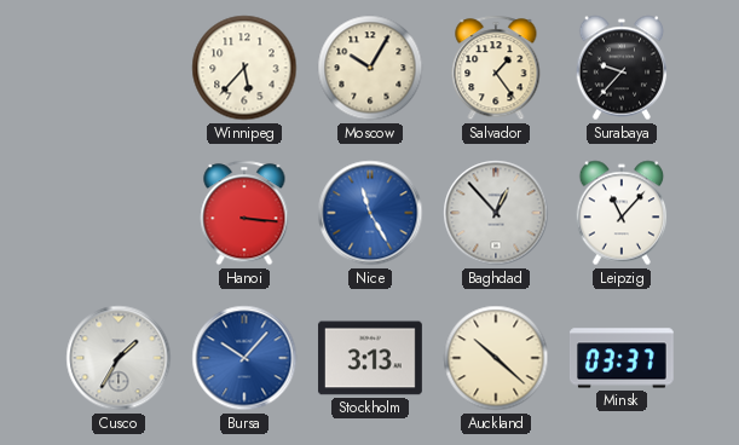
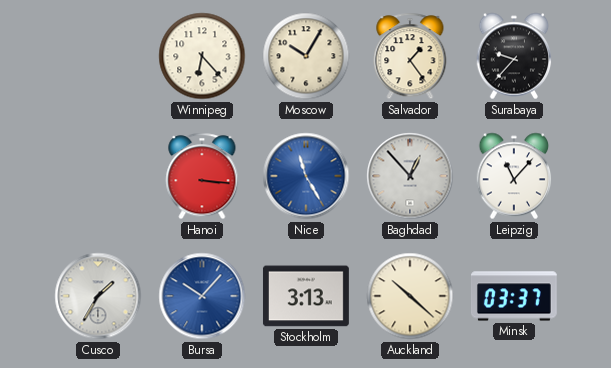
Winnipeg: 5:37 -> 6:23
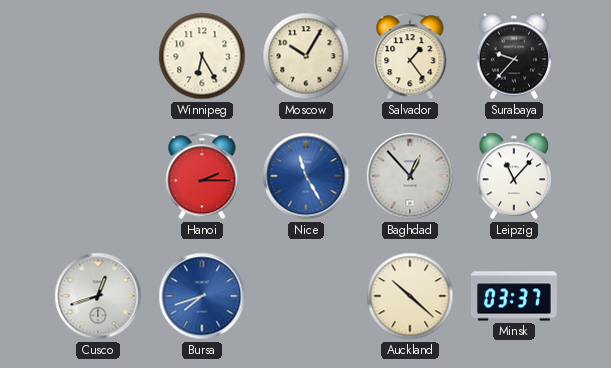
Winnipeg: 6:23 -> 6:25
Hanoi: 3:16 -> 2:15
Cusco: 1:35 -> 12:42
Bursa: 10:07 -> 7:42
Stockholm: 3:13 -> none
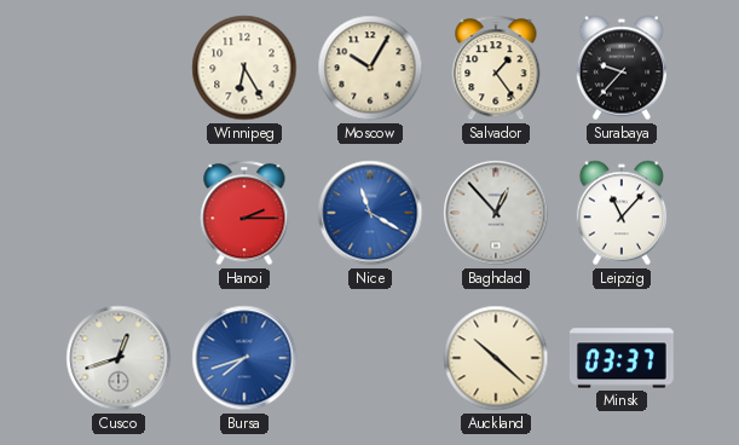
Nice: 11:25 -> 11:20
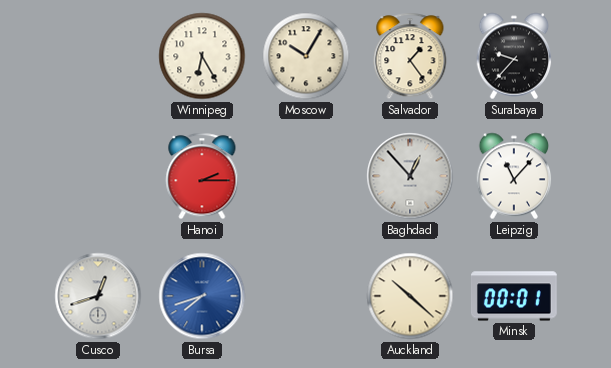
Nice: 11:20 -> none
Minsk: 03:37 -> 00:01
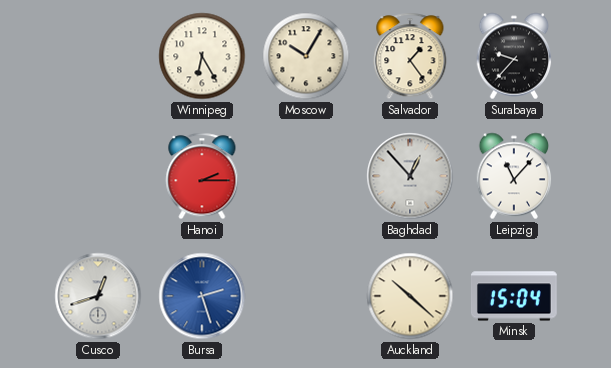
Bursa: 7:42 -> 2:27
Minsk: 00:01 -> 15:04
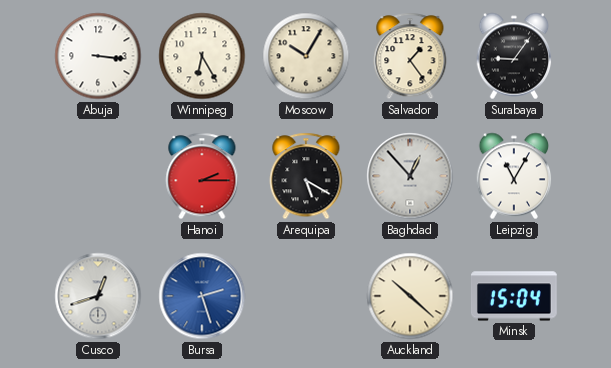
Abuja: none -> 3:16
Surabaya: 9:37 -> 9:06
Arequipa: none -> 5:20
Leipzig: 11:07 -> 11:05
